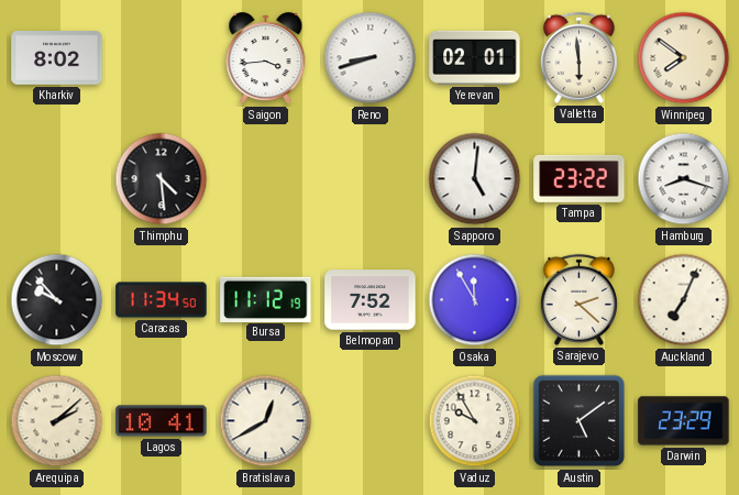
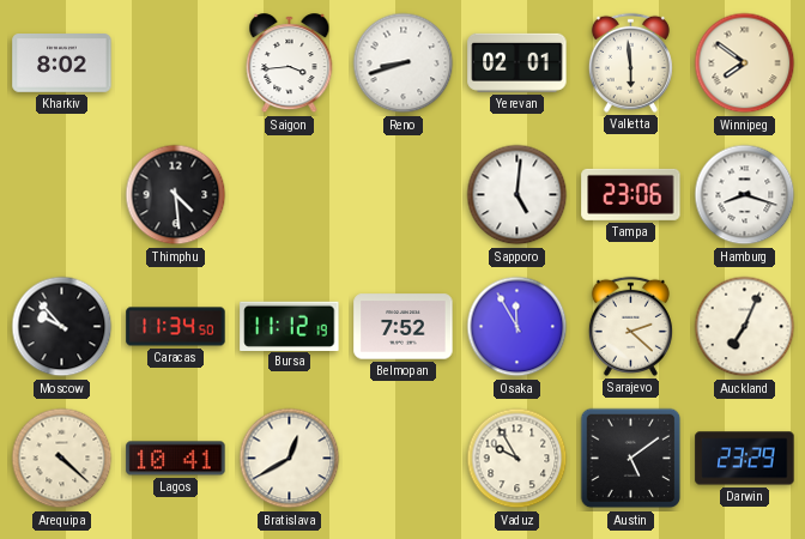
Tampa: 23:22 -> 23:06
Arequipa: 2:08 -> 4:22
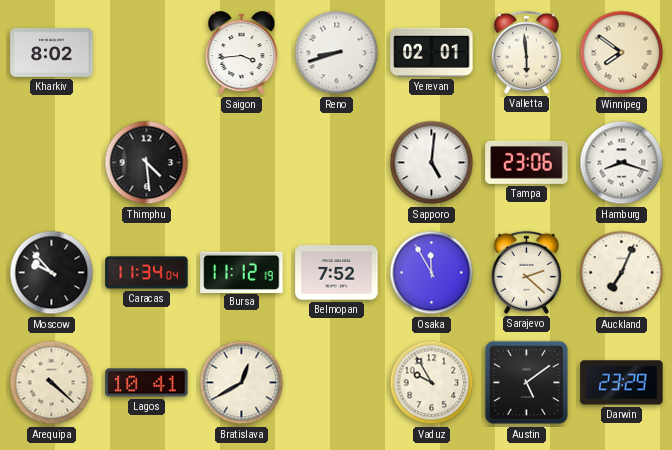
Caracas: 11:34:50 -> 11:34:04
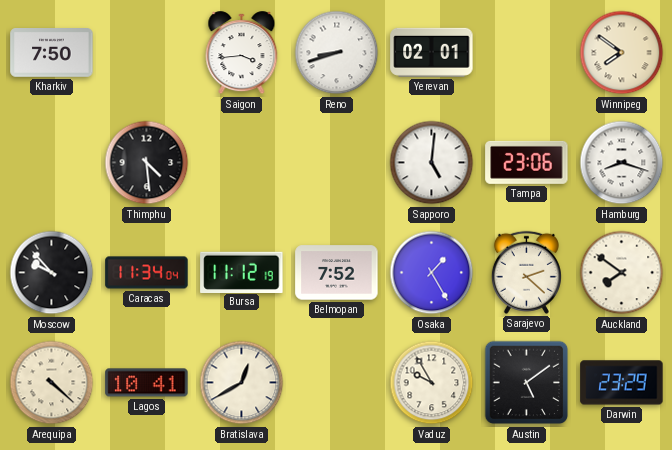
Kharkiv: 8:02 -> 7:50
Valletta: 5:59 -> none
Osaka: 11:55 -> 1:25
Auckland: 7:04 -> 7:51
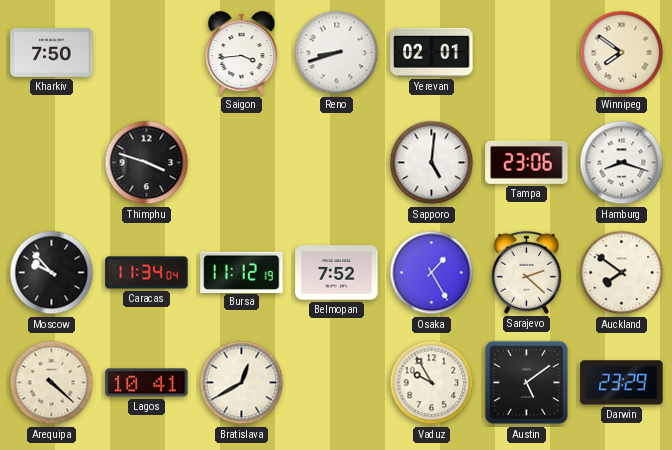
Thimphu: 4:29 -> 3:48
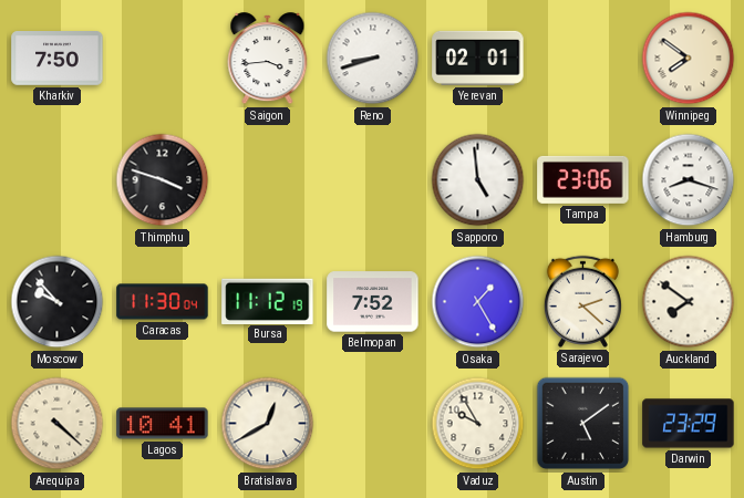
Sapporo: 5:01 -> 4:59
Caracas: 11:34 -> 11:30
